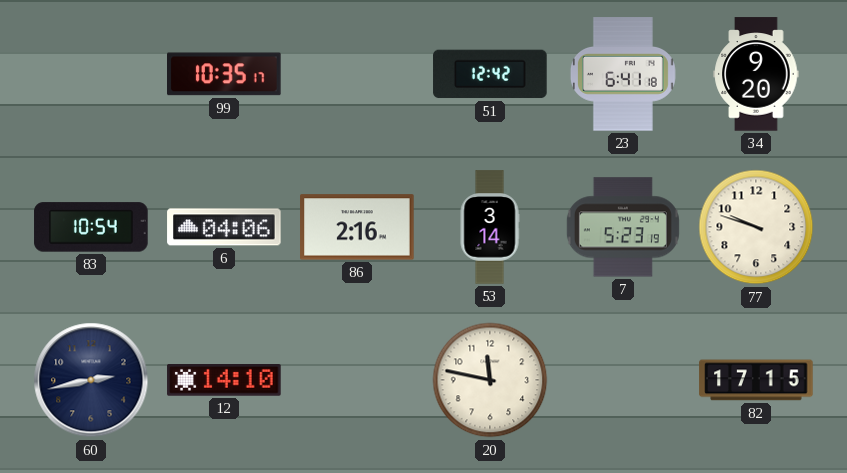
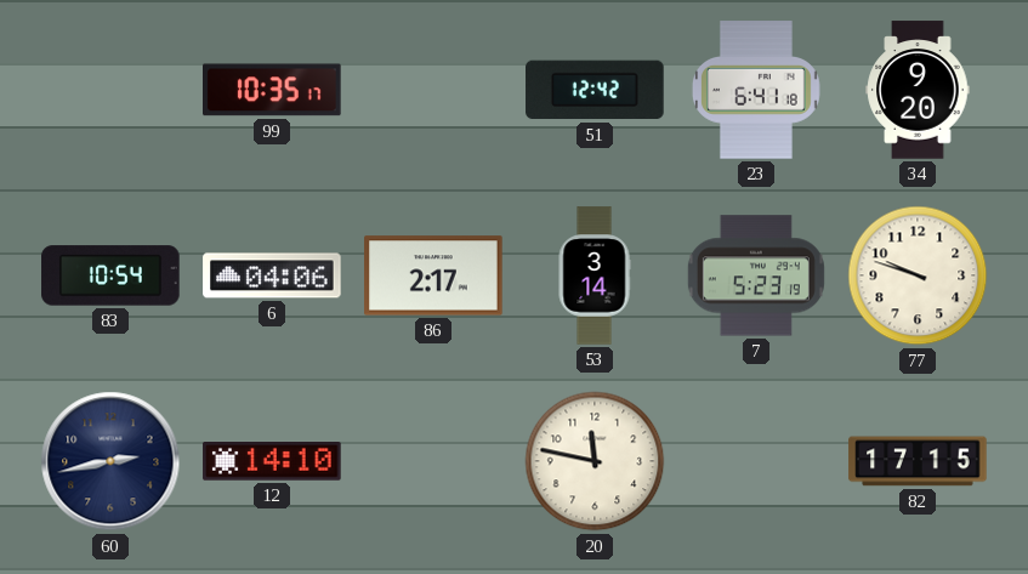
86: 2:16 -> 2:17
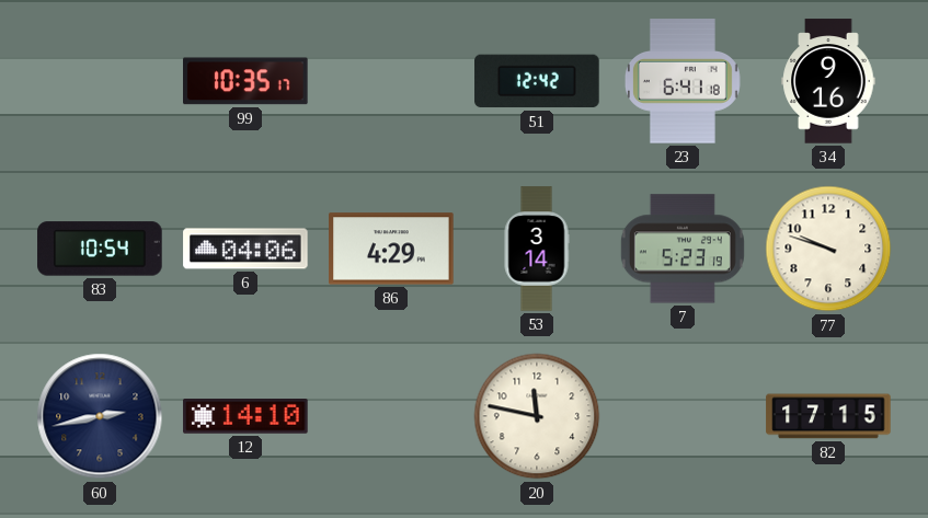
34: 9:20 -> 9:16
86: 2:17 -> 4:29
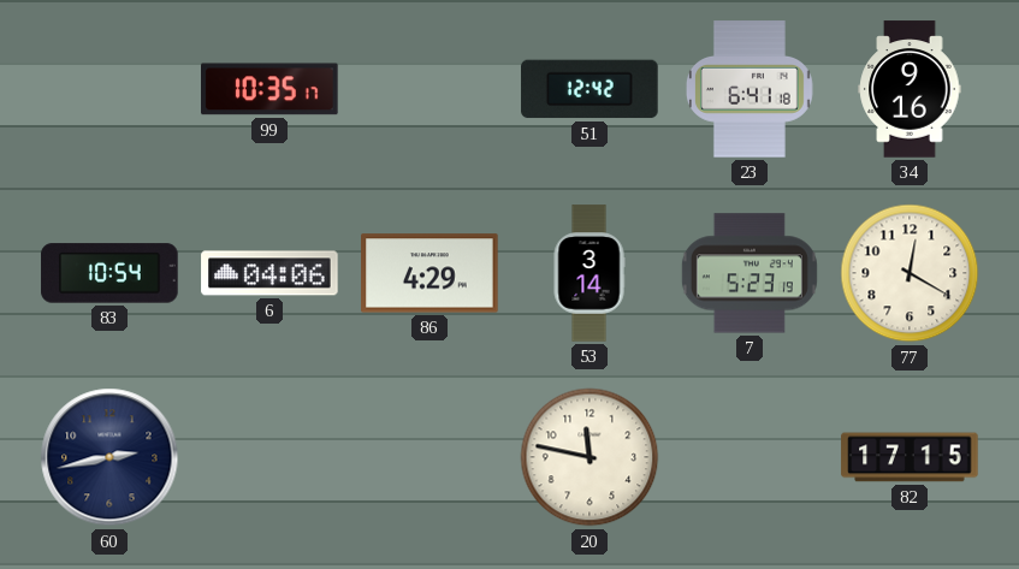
77: 9:48 -> 12:20
12: 14:10 -> none
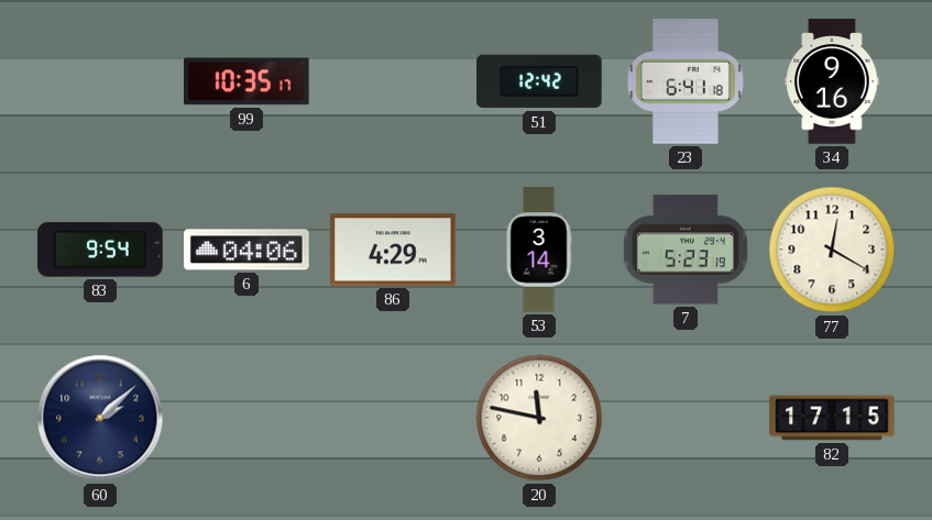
83: 10:54 -> 9:54
60: 2:43 -> 2:08
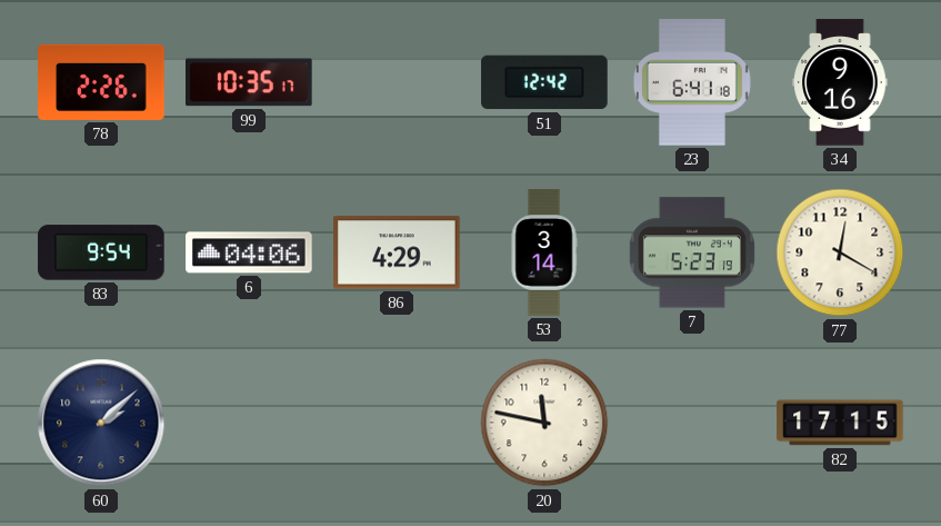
78: none -> 2:26
